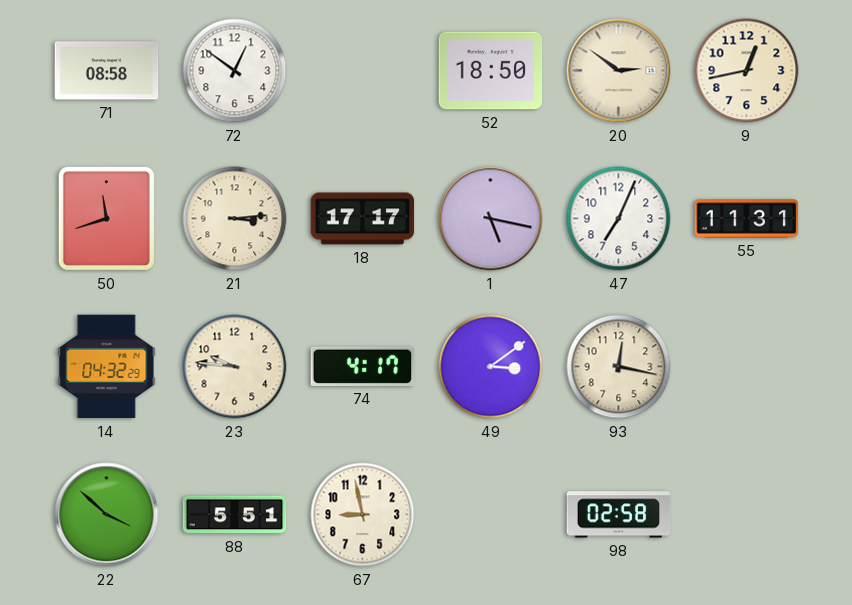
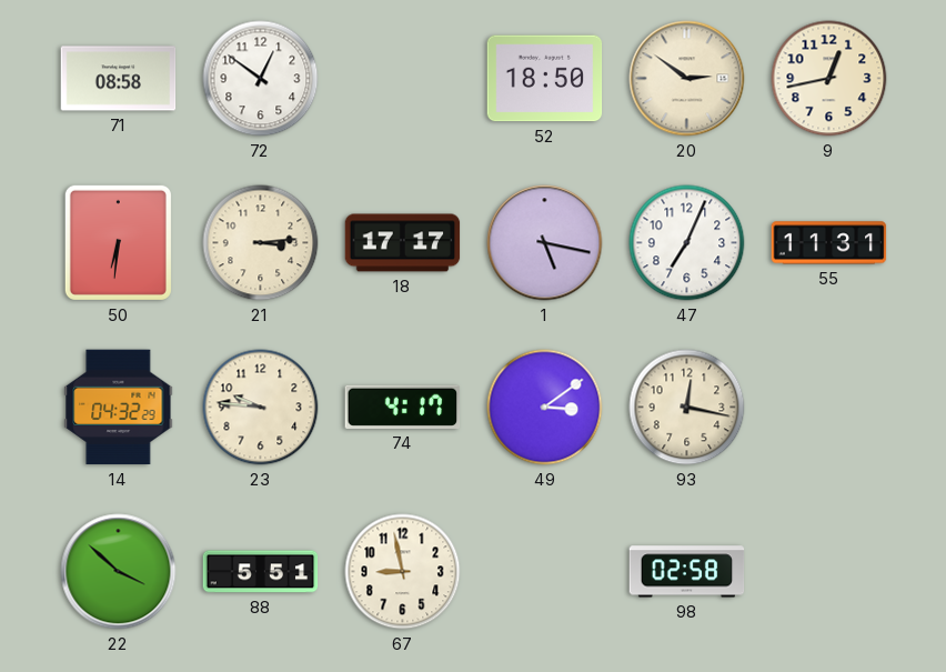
50: 11:42 -> 6:31
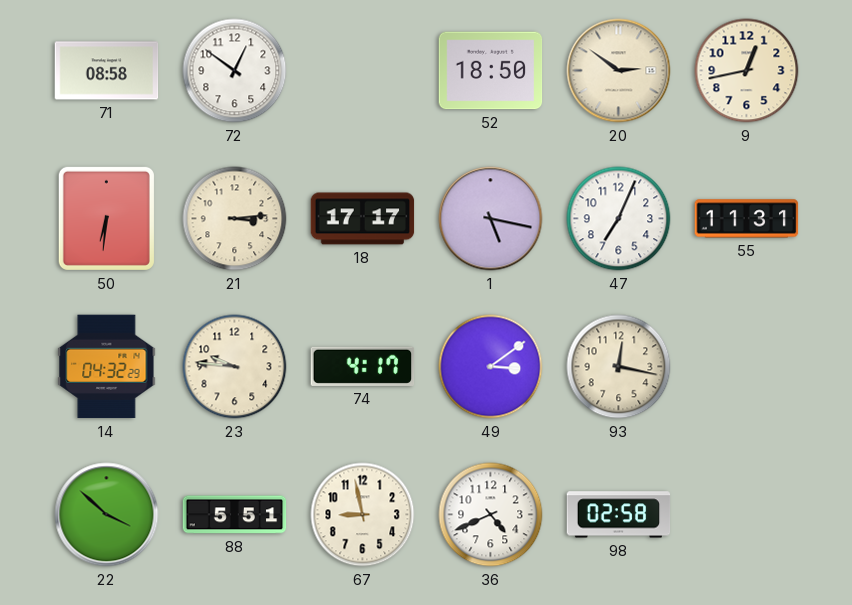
36: none -> 4:41
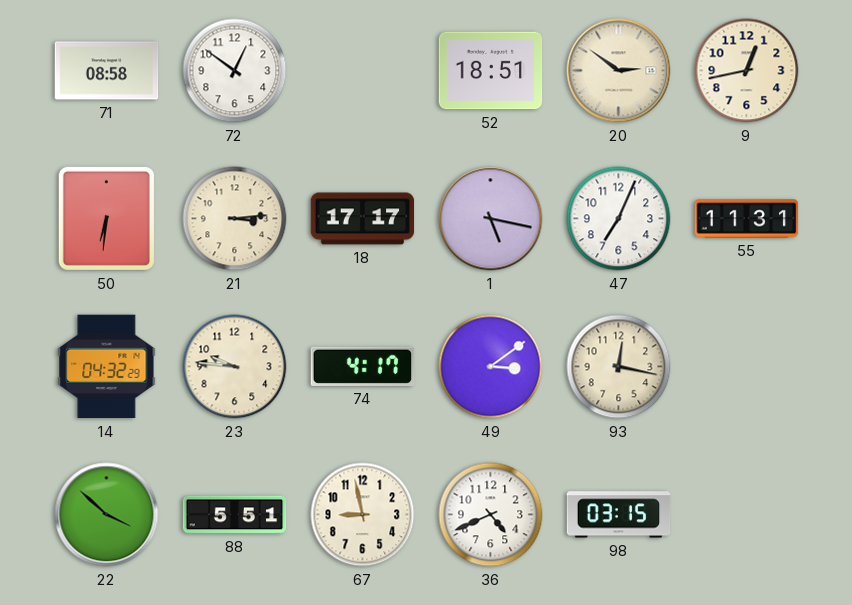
52: 18:50 -> 18:51
98: 02:58 -> 03:15
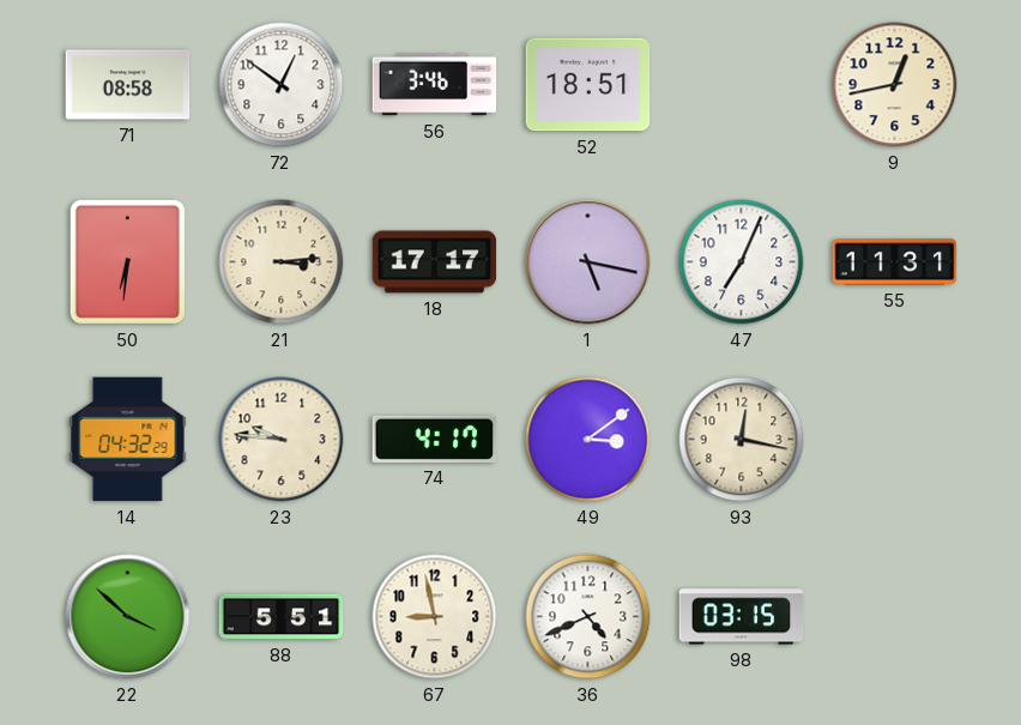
56: none -> 3:46
20: 2:51 -> none
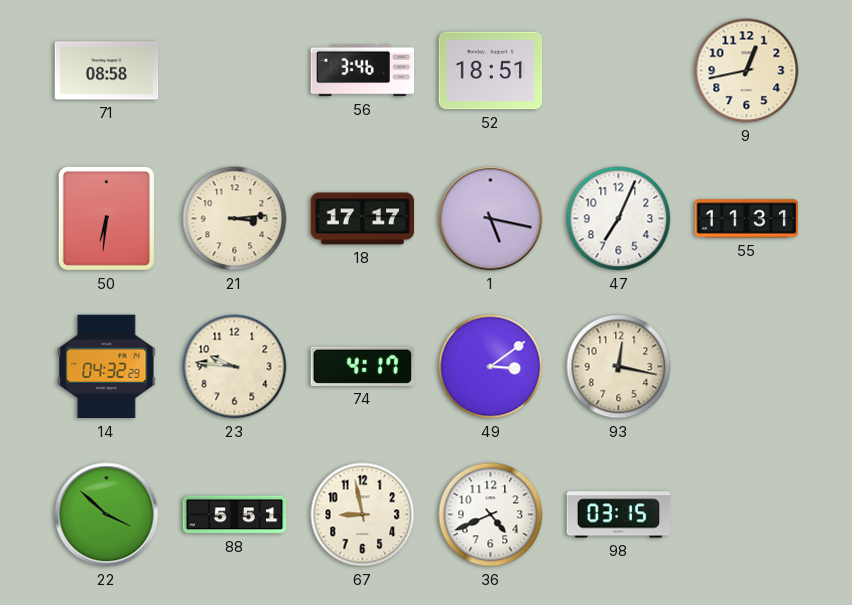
72: 12:51 -> none
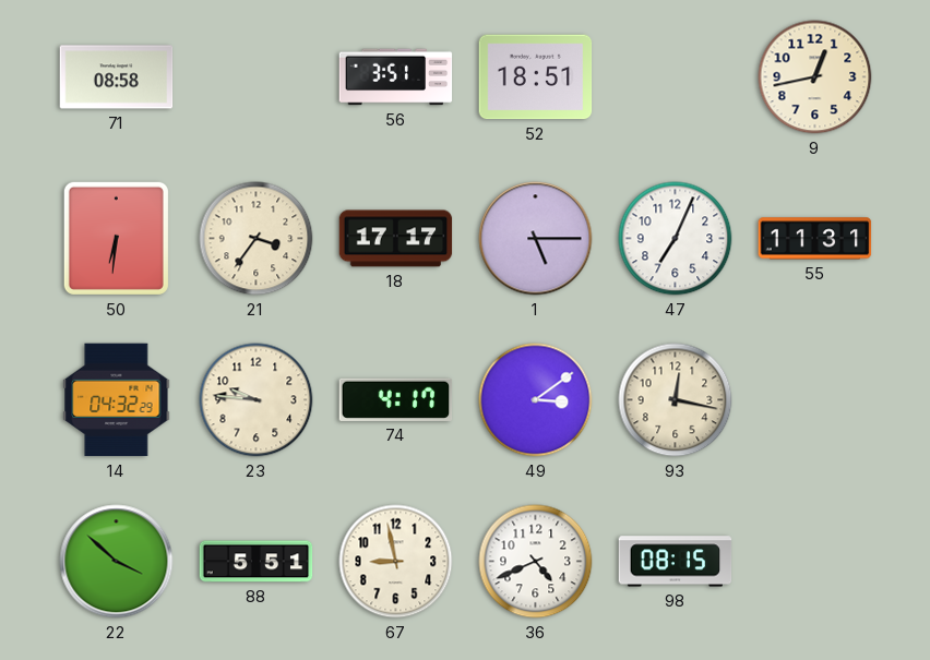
56: 3:46 -> 3:51
21: 3:14 -> 3:36
1: 5:17 -> 5:15
98: 03:15 -> 08:15
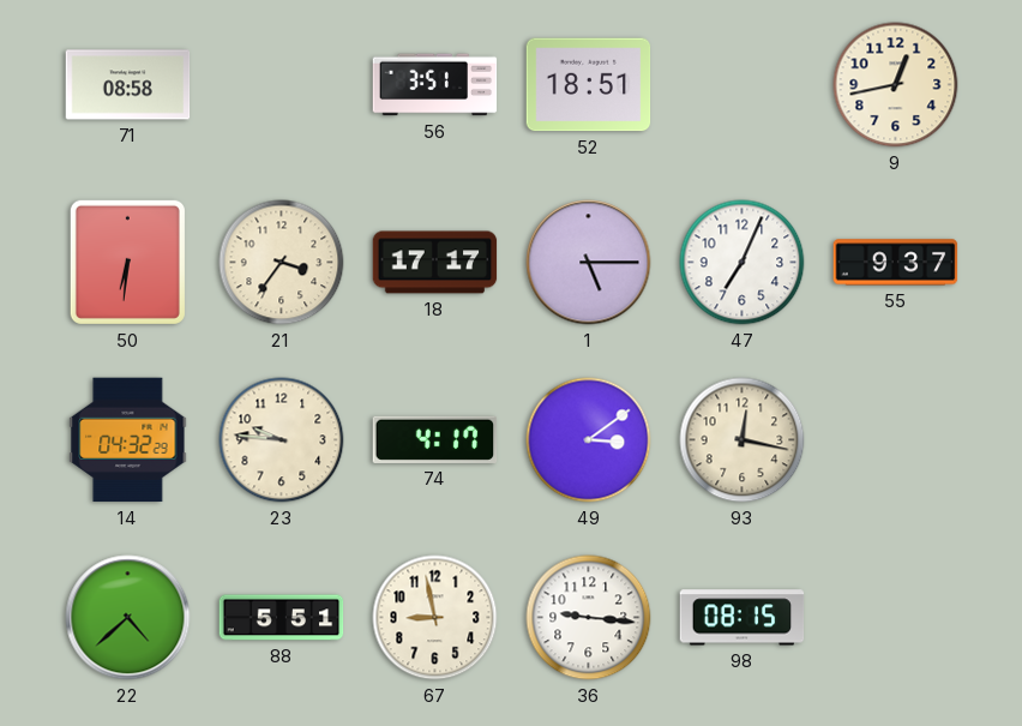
55: 11:31 -> 9:37
22: 3:52 -> 4:38
36: 4:41 -> 9:16
